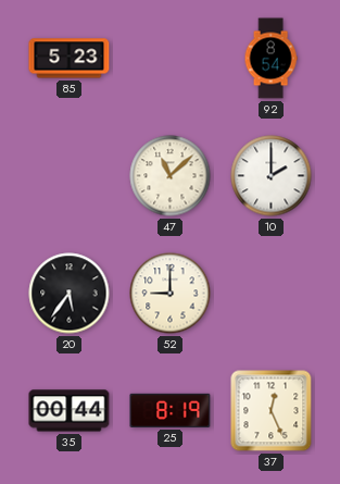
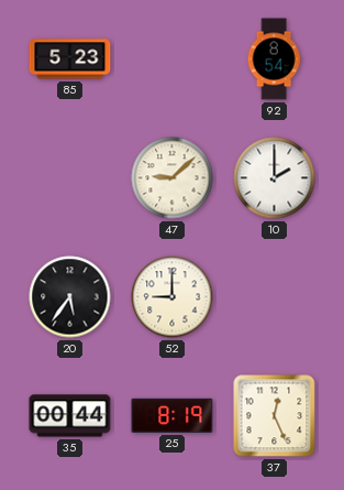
47: 11:08 -> 9:08
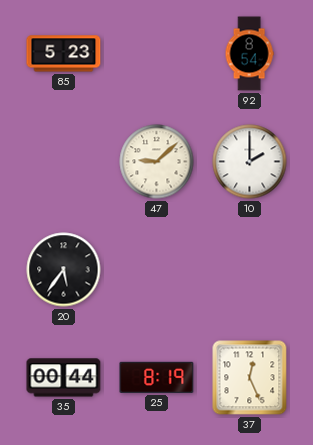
52: 9:00 -> none
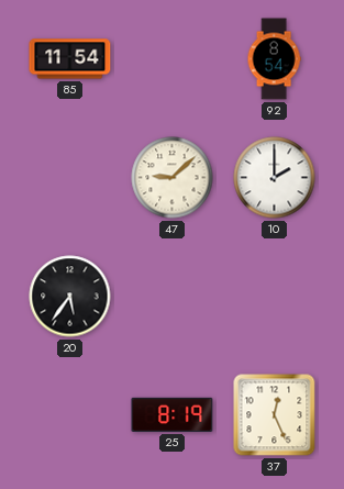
85: 5:23 -> 11:54
35: 00:44 -> none
